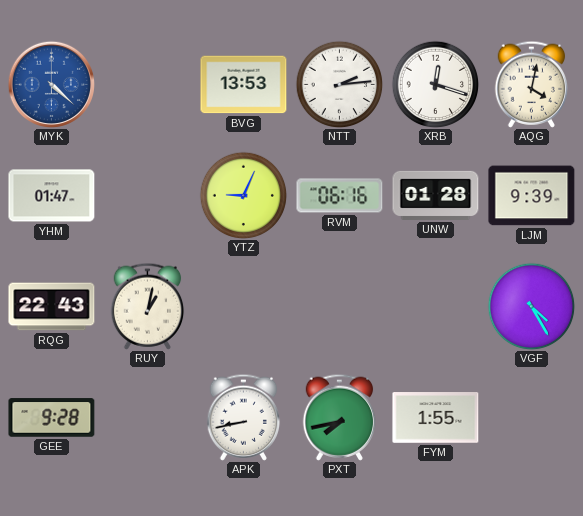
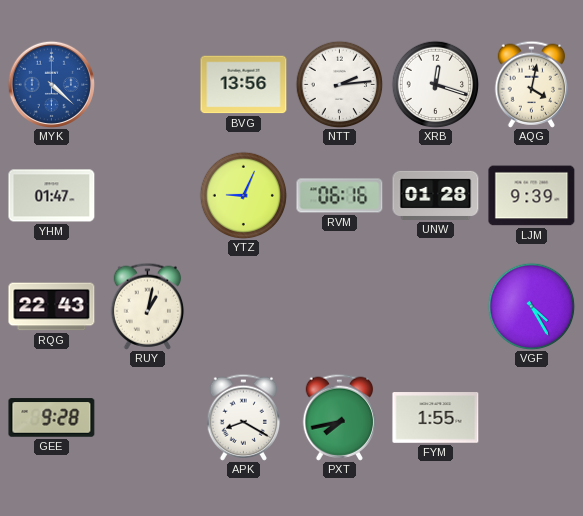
BVG: 13:53 -> 13:56
APK: 8:43 -> 8:20
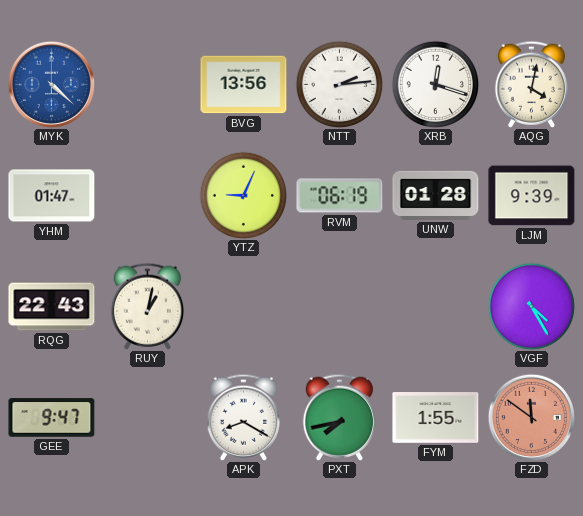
RVM: 06:16 -> 06:19
GEE: 9:28 -> 9:47
FZD: none -> 11:51
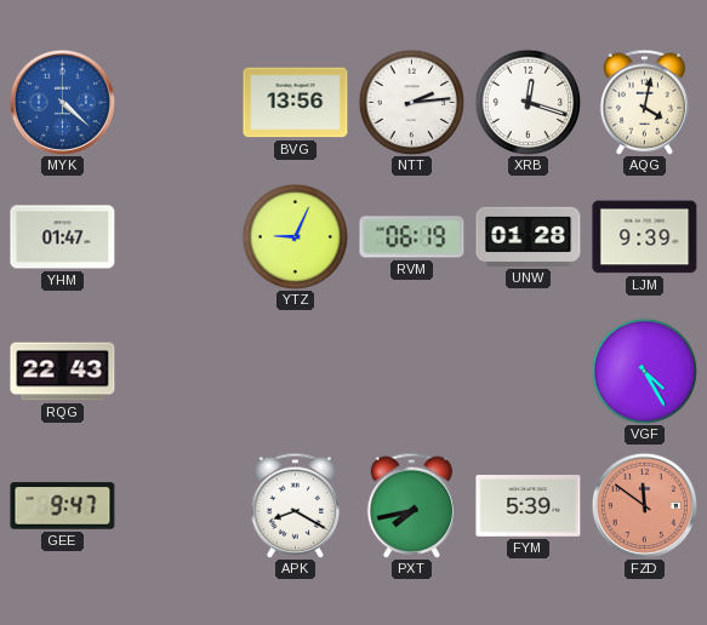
RUY: 1:02 -> none
FYM: 1:55 -> 5:39
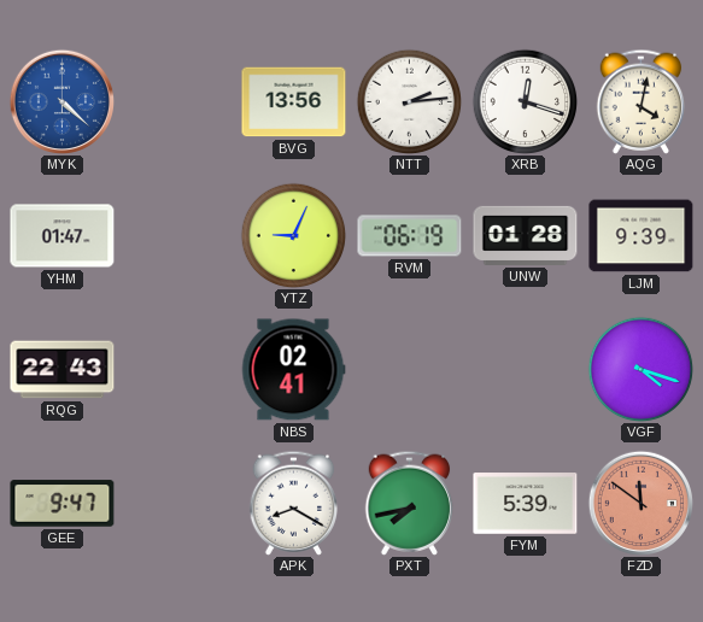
NBS: none -> 02:41
VGF: 4:25 -> 4:18
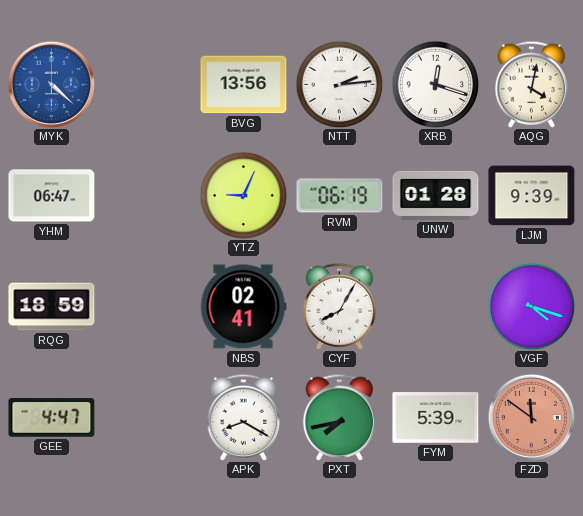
YHM: 01:47 -> 06:47
RQG: 22:43 -> 18:59
CYF: none -> 8:05
GEE: 9:47 -> 4:47
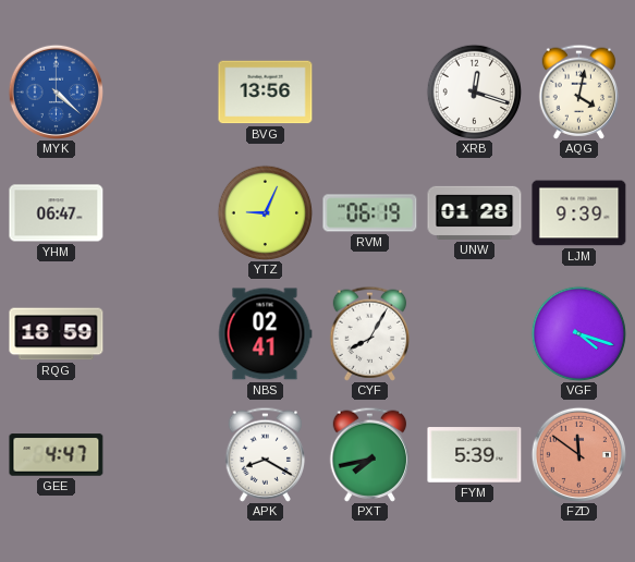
NTT: 2:14 -> none
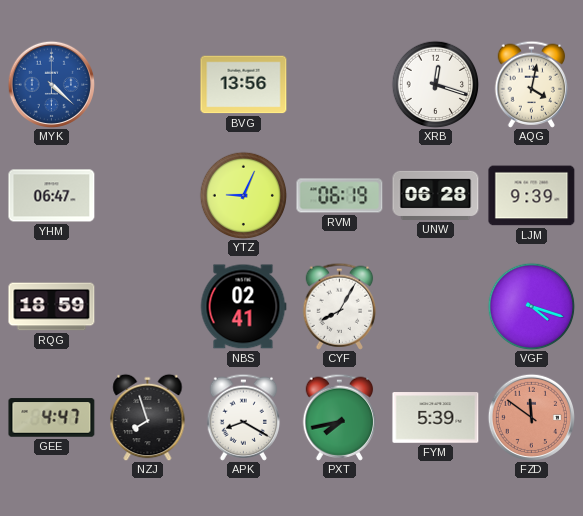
UNW: 01:28 -> 06:28
NZJ: none -> 7:57
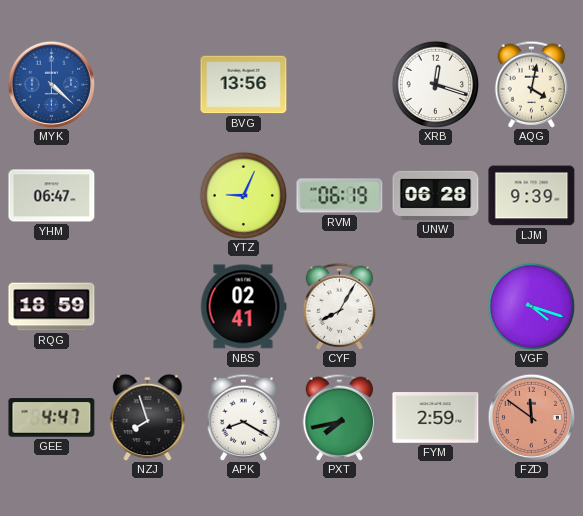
FYM: 5:39 -> 2:59
